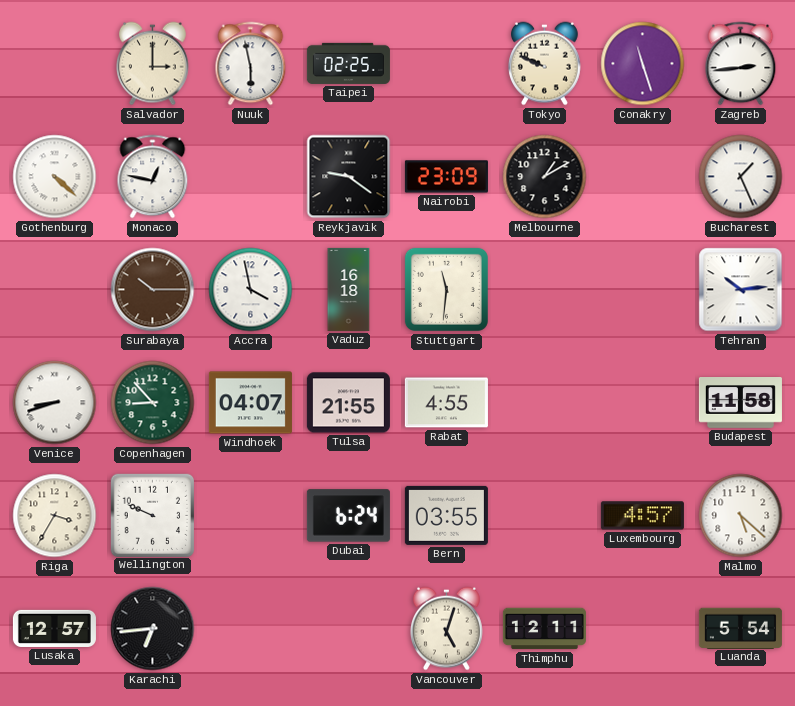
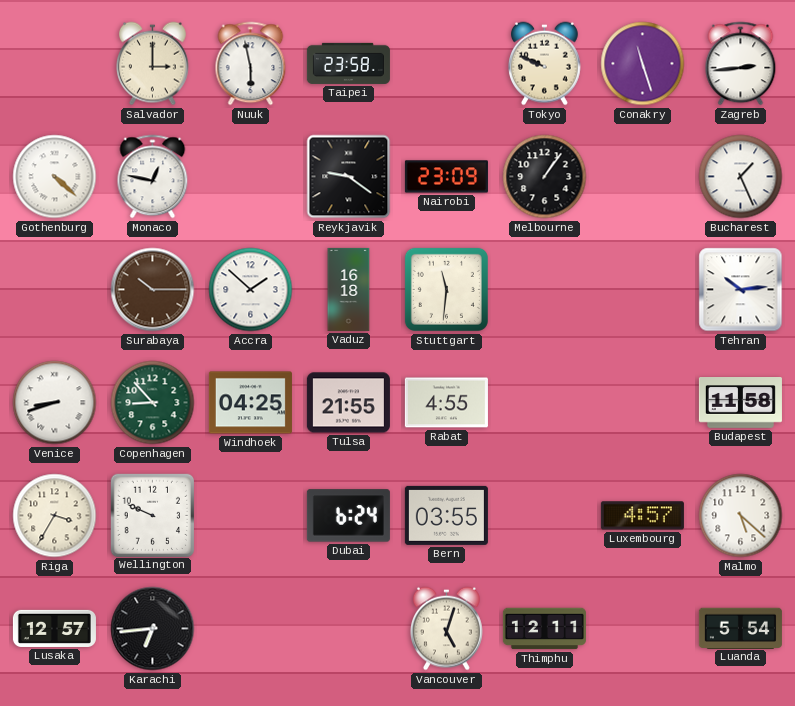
Taipei: 02:25 -> 23:58
Melbourne: 1:10 -> 1:06
Accra: 3:58 -> 1:52
Windhoek: 04:07 -> 04:25
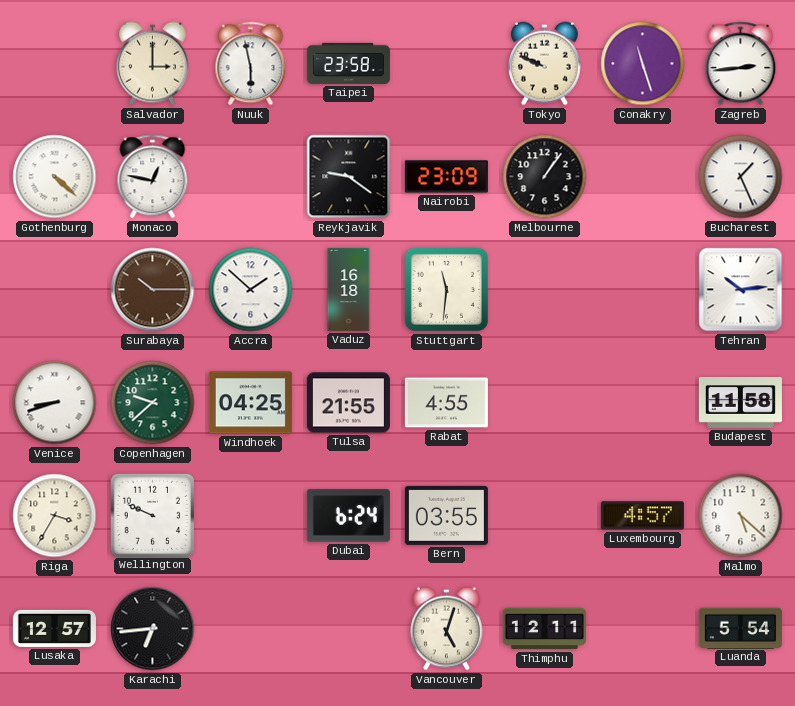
Copenhagen: 8:53 -> 9:38
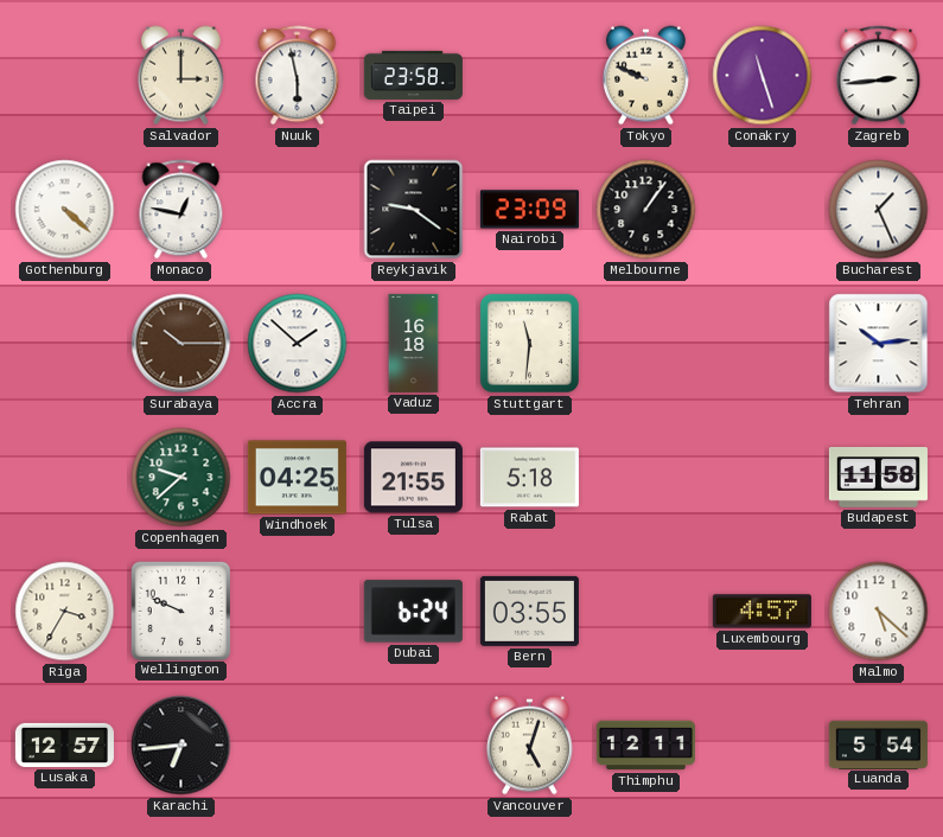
Venice: 8:42 -> none
Rabat: 4:55 -> 5:18
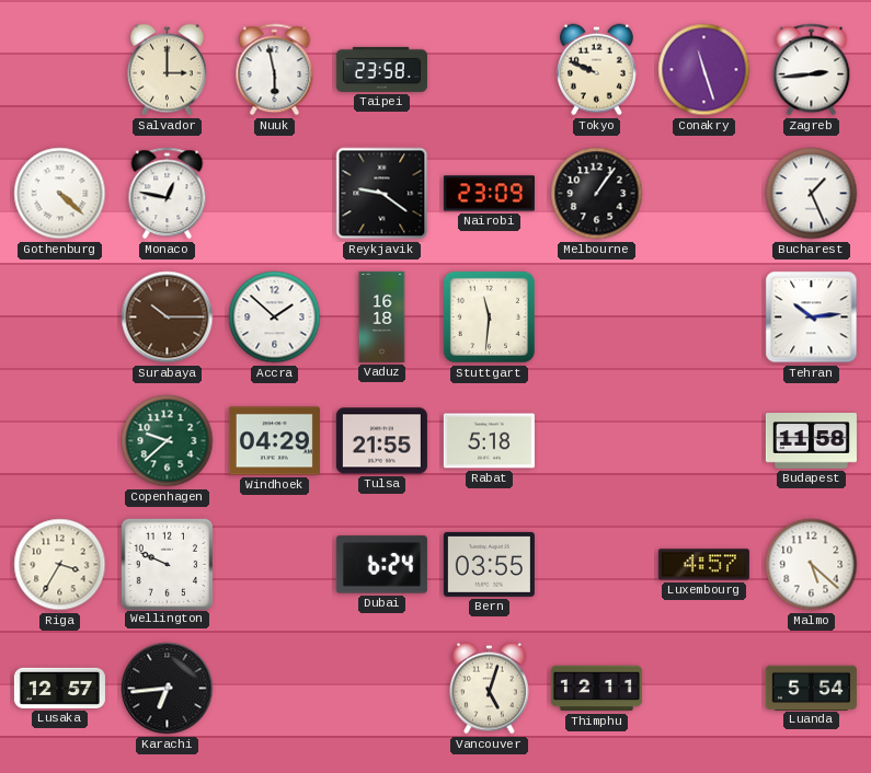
Windhoek: 04:25 -> 04:29
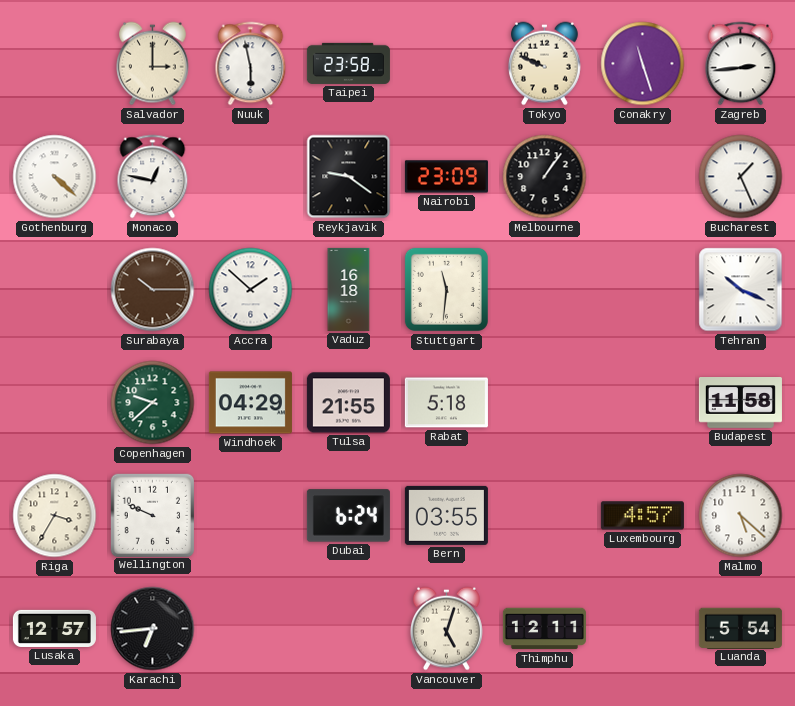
Tehran: 10:14 -> 10:19
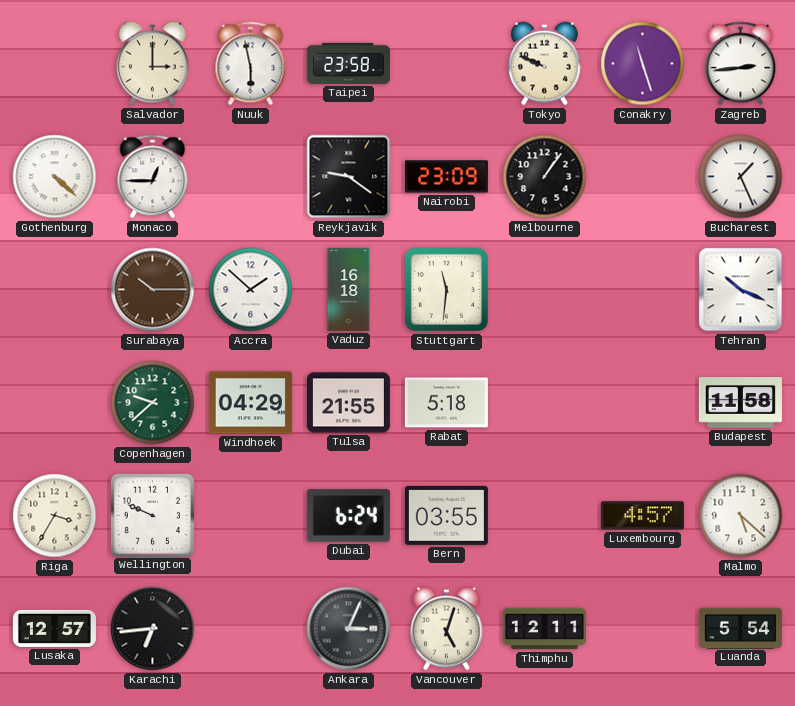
Monaco: 12:47 -> 12:45
Ankara: none -> 3:04
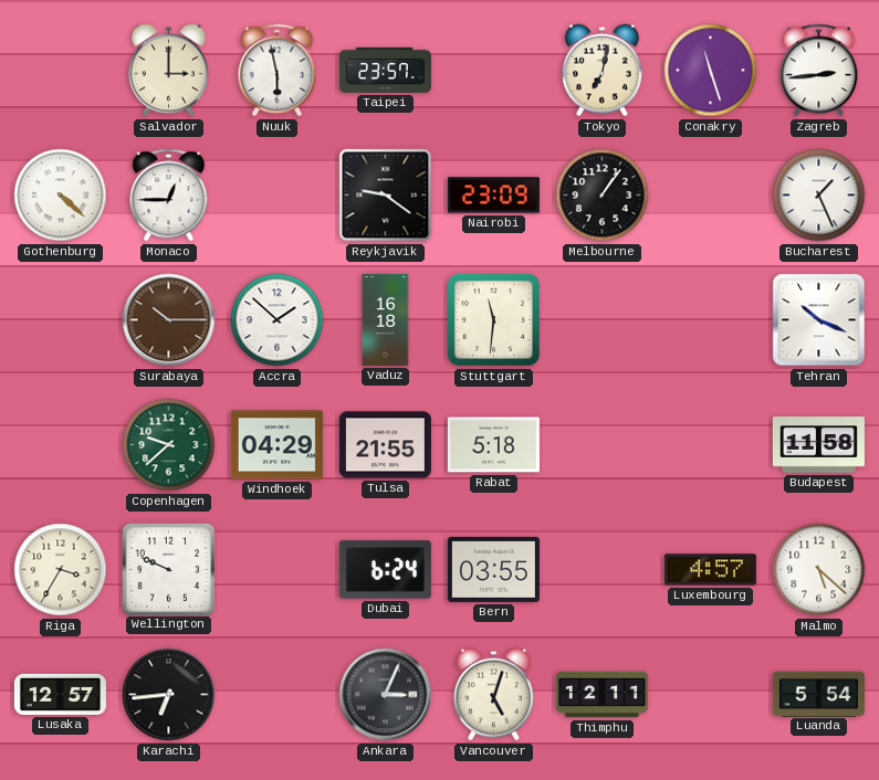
Taipei: 23:58 -> 23:57
Tokyo: 9:49 -> 7:02
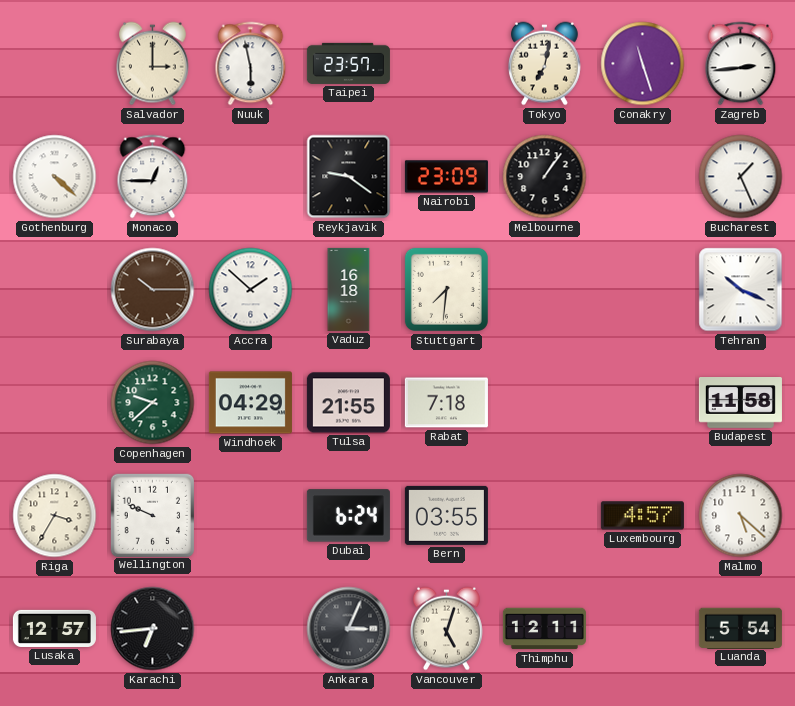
Stuttgart: 11:31 -> 7:31
Rabat: 5:18 -> 7:18
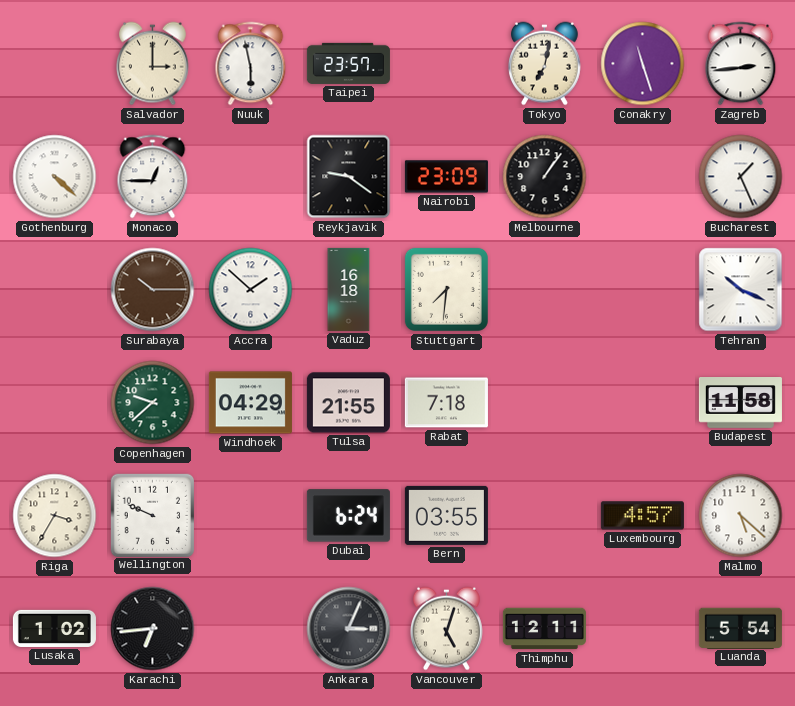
Lusaka: 12:57 -> 1:02
